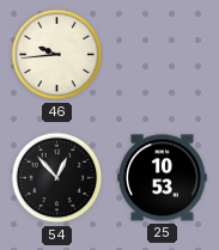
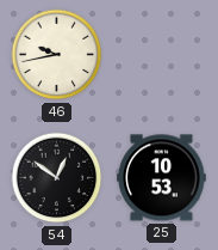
46: 9:44 -> 9:43
54: 12:53 -> 12:51
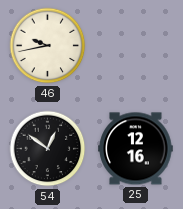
25: 10:53 -> 12:16
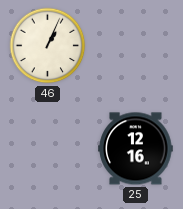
46: 9:43 -> 1:04
54: 12:51 -> none
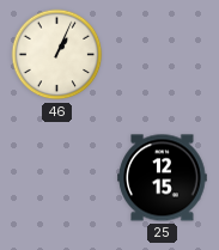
25: 12:16 -> 12:15
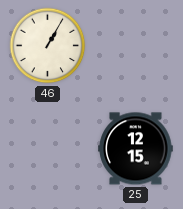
46: 1:04 -> 1:05
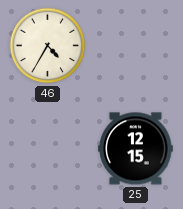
46: 1:05 -> 4:35
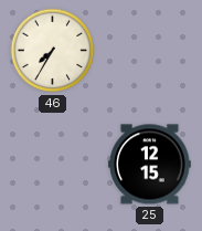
46: 4:35 -> 7:35
